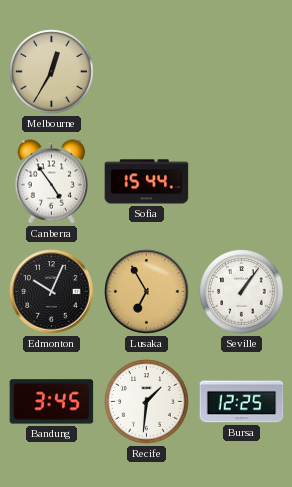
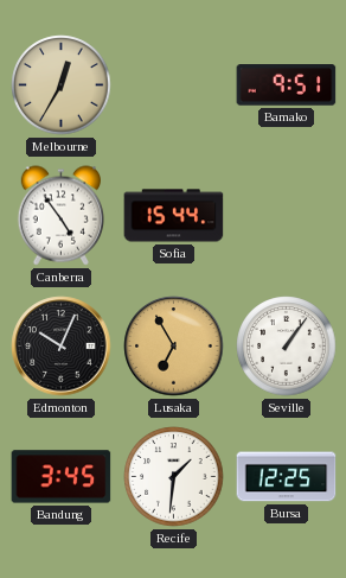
Bamako: none -> 9:51
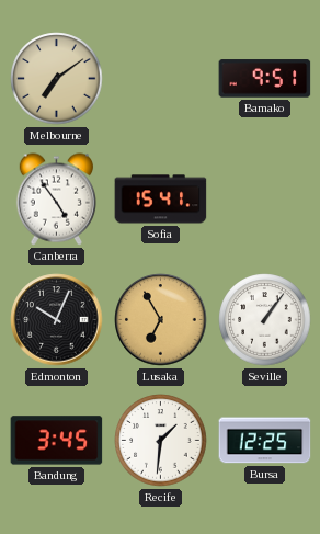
Melbourne: 12:35 -> 7:09
Sofia: 15:44 -> 15:41
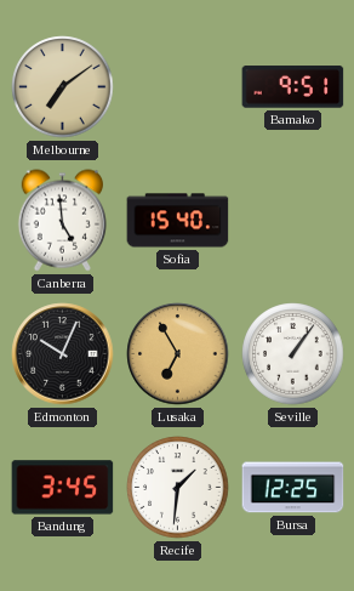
Canberra: 4:54 -> 4:59
Sofia: 15:41 -> 15:40
